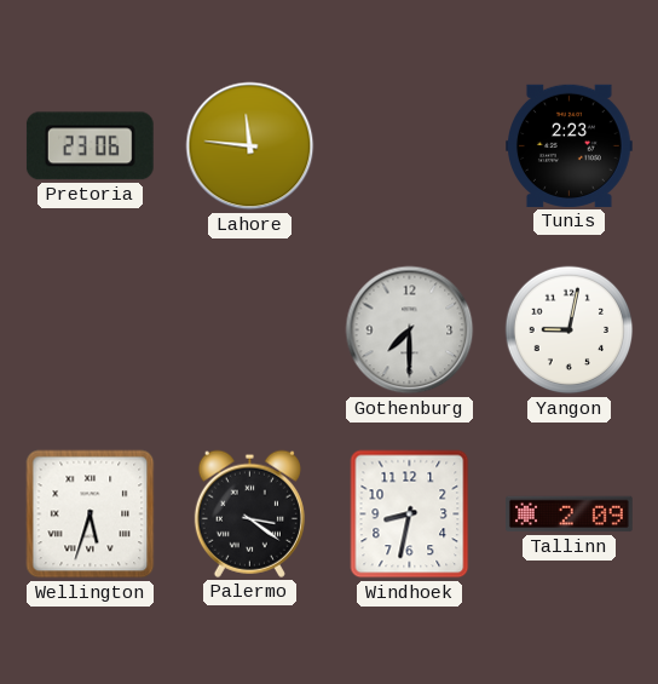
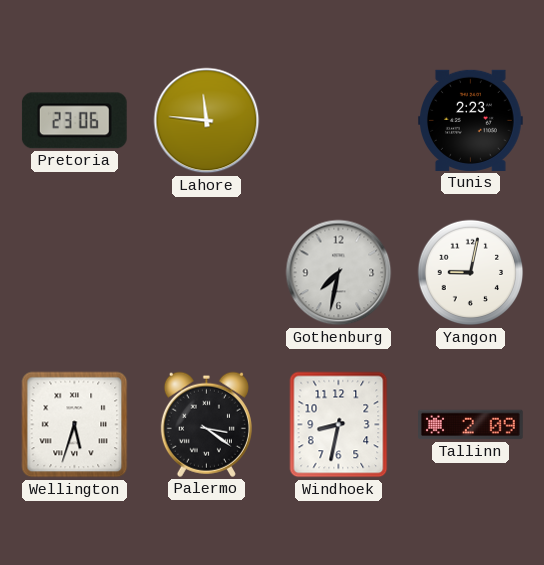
Gothenburg: 7:30 -> 7:32
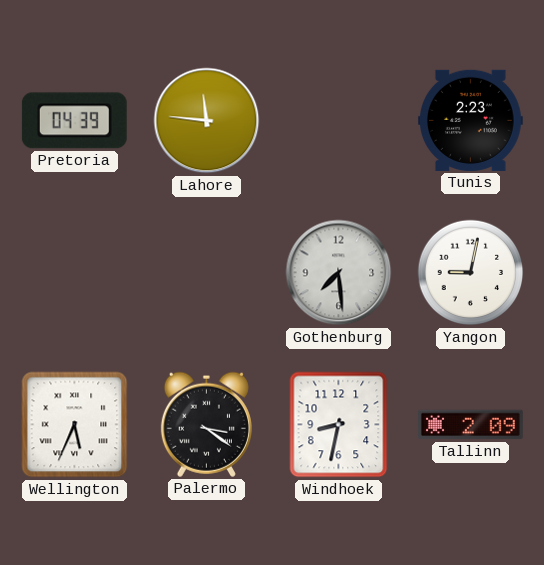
Pretoria: 23:06 -> 04:39
Gothenburg: 7:32 -> 7:29
Wellington: 5:33 -> 5:34
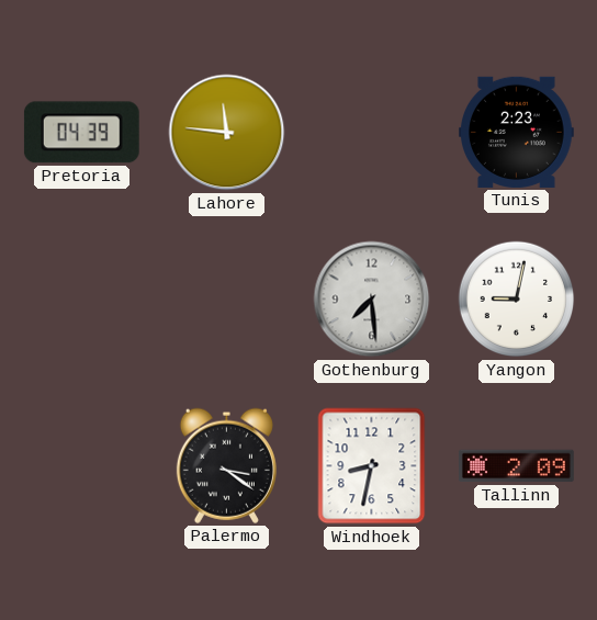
Wellington: 5:34 -> none
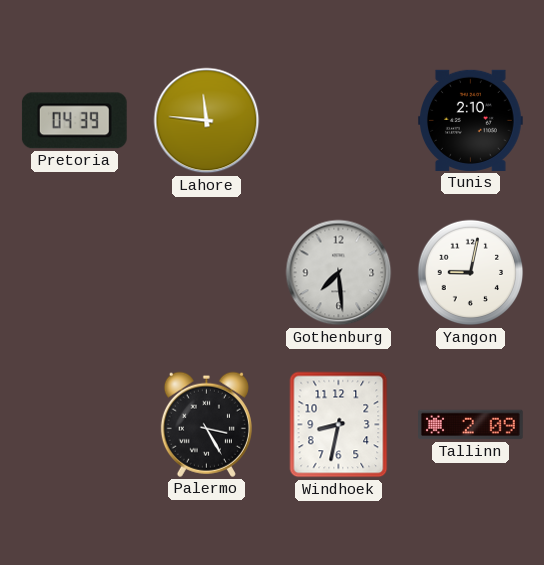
Tunis: 2:23 -> 2:10
Palermo: 3:21 -> 3:25
